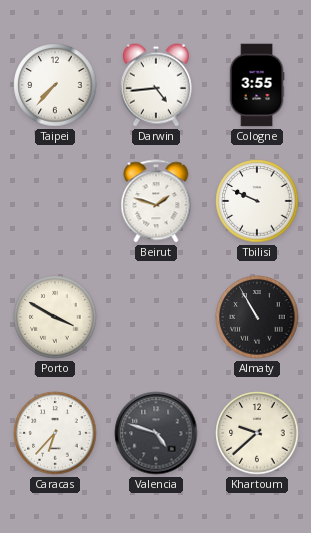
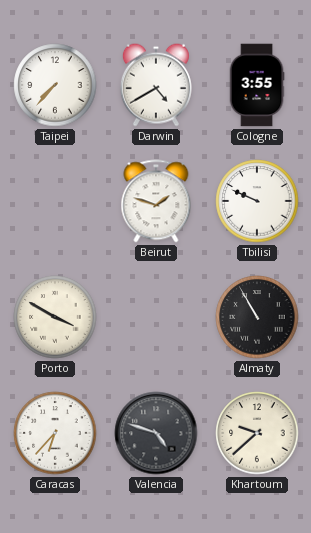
Darwin: 4:44 -> 4:40
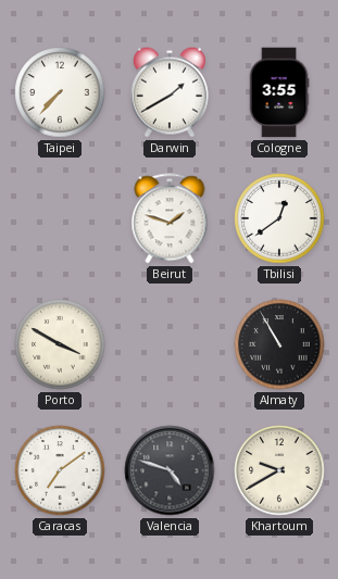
Darwin: 4:40 -> 1:40
Tbilisi: 9:49 -> 12:39
Caracas: 6:37 -> 7:09
Khartoum: 9:38 -> 9:40
